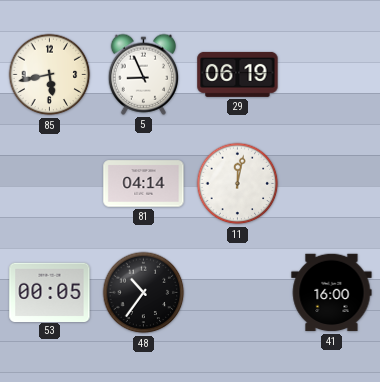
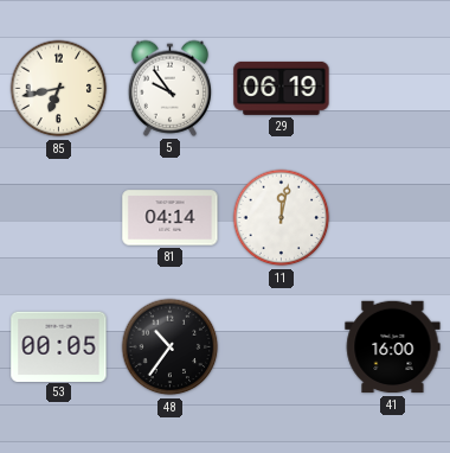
85: 5:43 -> 6:43
5: 8:56 -> 9:54
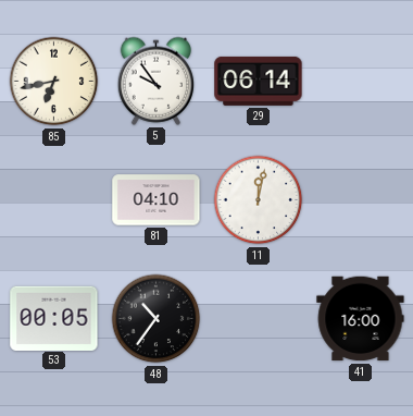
29: 06:19 -> 06:14
81: 04:14 -> 04:10
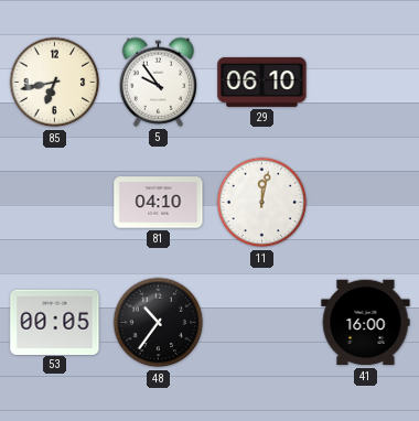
29: 06:14 -> 06:10
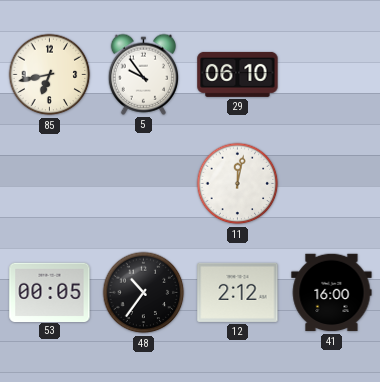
81: 04:10 -> none
12: none -> 2:12
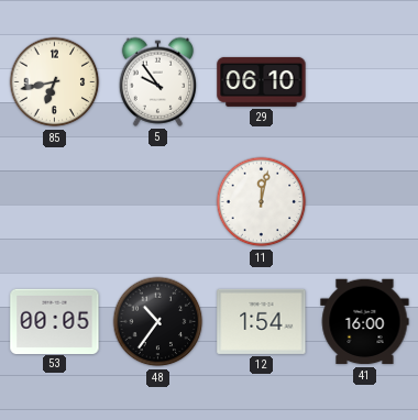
12: 2:12 -> 1:54
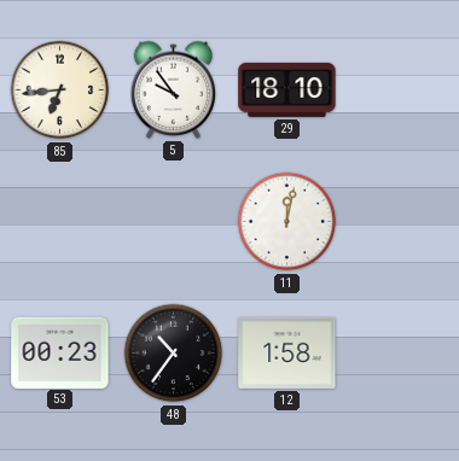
85: 6:43 -> 6:44
29: 06:10 -> 18:10
53: 00:05 -> 00:23
12: 1:54 -> 1:58
41: 16:00 -> none
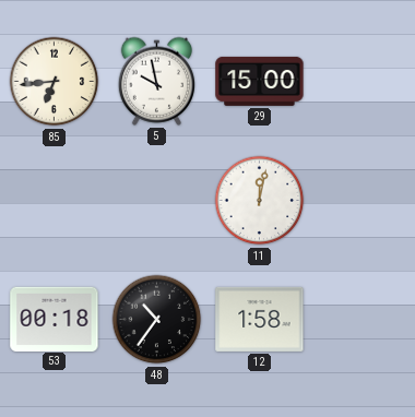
5: 9:54 -> 9:58
29: 18:10 -> 15:00
53: 00:23 -> 00:18
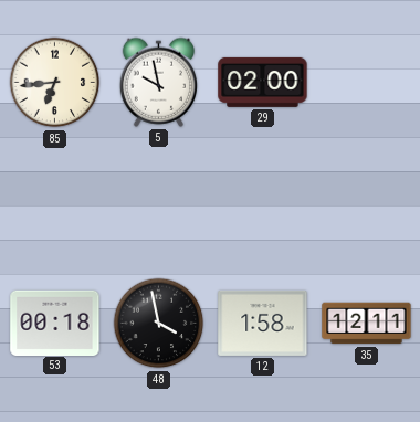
29: 15:00 -> 02:00
11: 12:02 -> none
48: 10:36 -> 3:58
35: none -> 12:11
